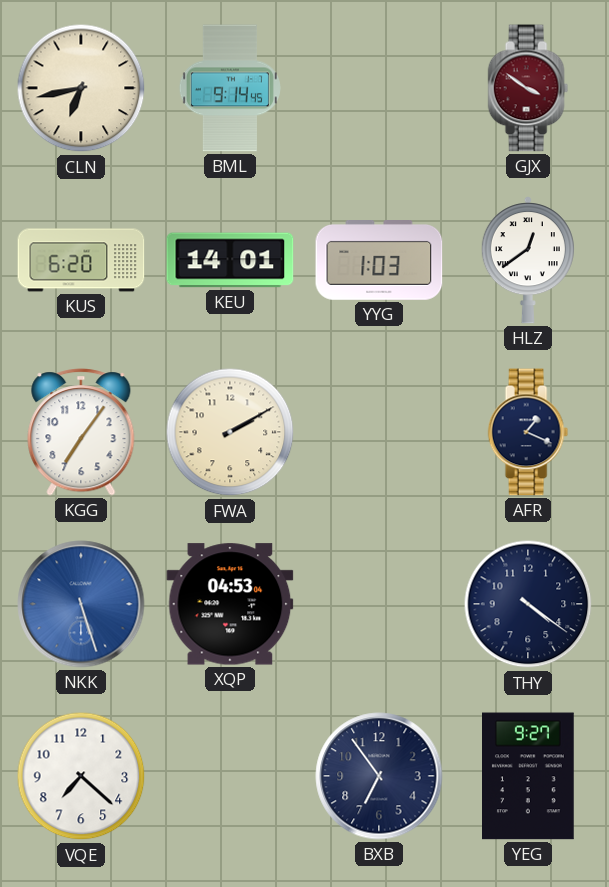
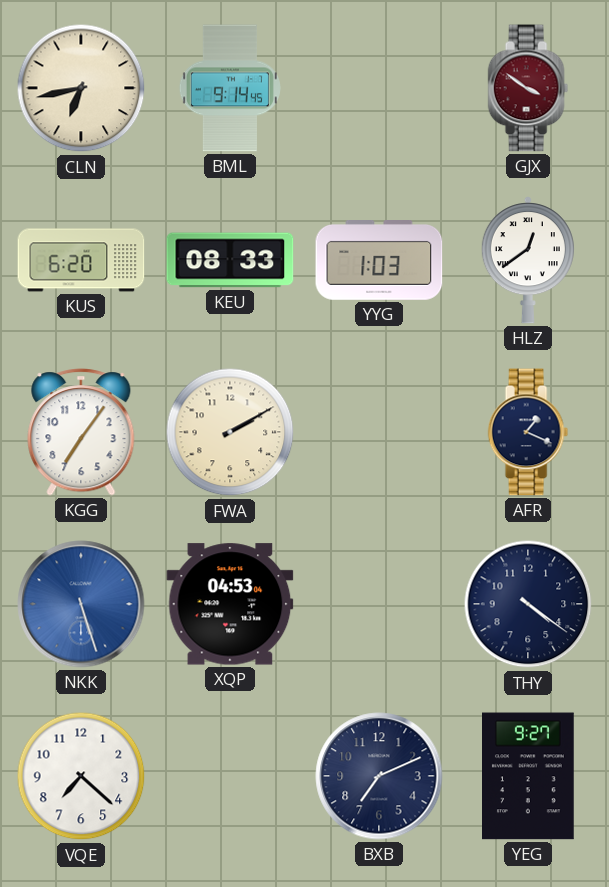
KEU: 14:01 -> 08:33
BXB: 6:54 -> 7:11
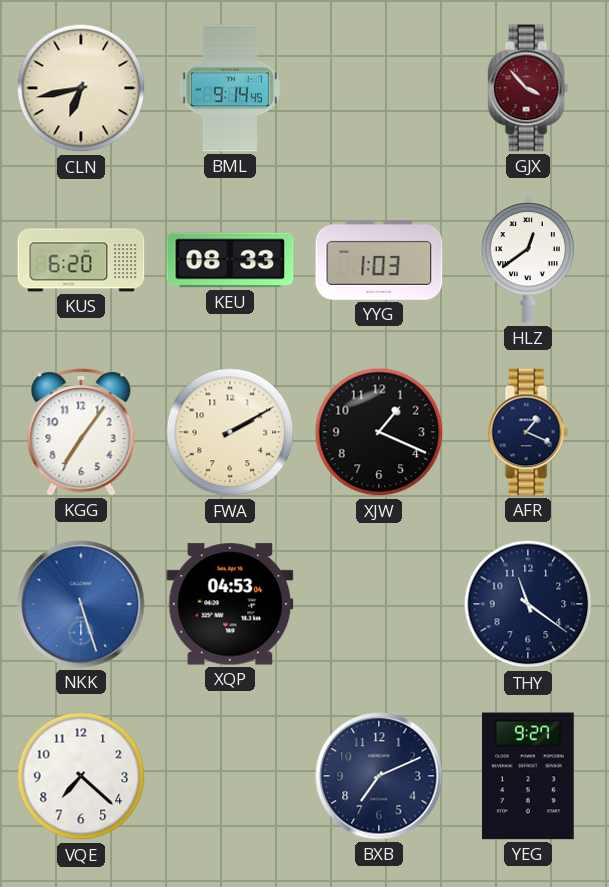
GJX: 3:51 -> 3:53
XJW: none -> 1:19
THY: 4:21 -> 11:21
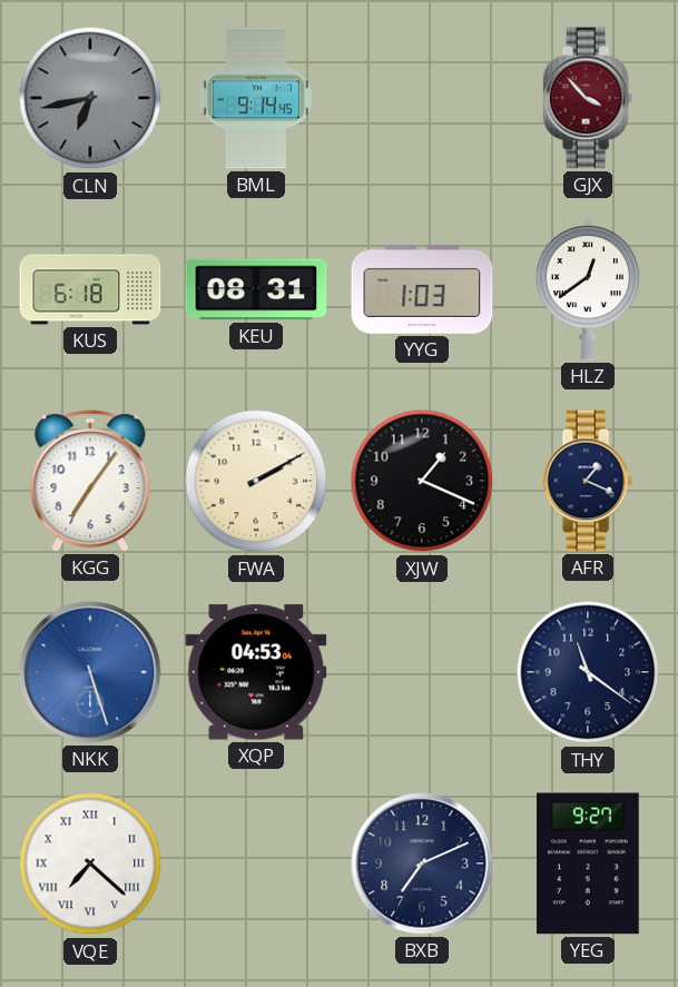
CLN dial: cream -> grey
KUS: 6:20 -> 6:18
KEU: 08:33 -> 08:31
VQE numerals: Arabic -> Roman
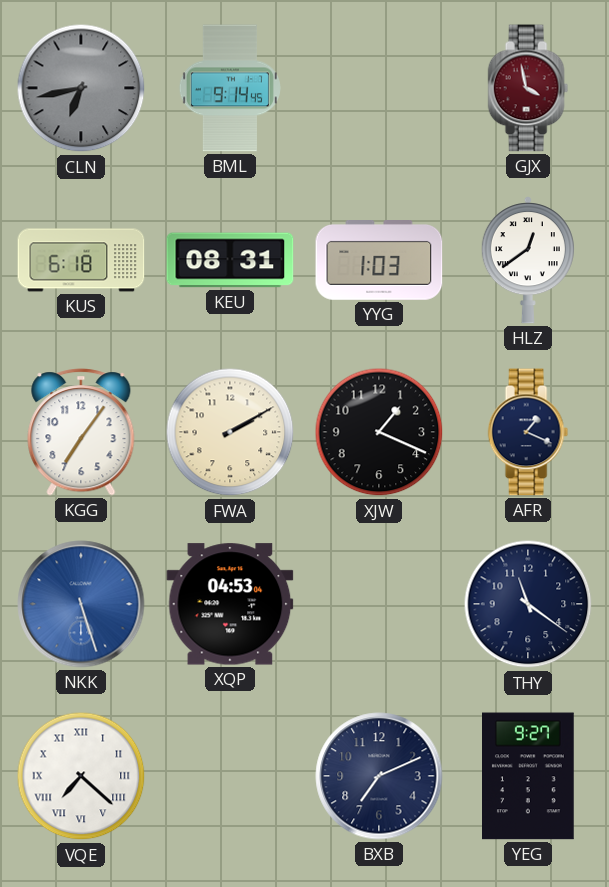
GJX: 3:53 -> 3:58
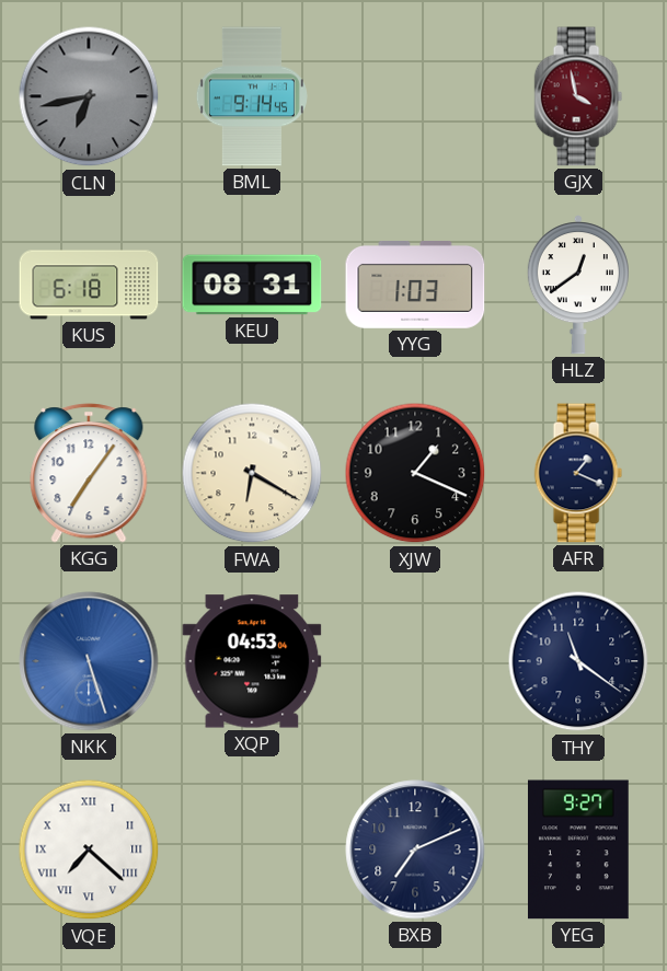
FWA: 2:10 -> 6:20
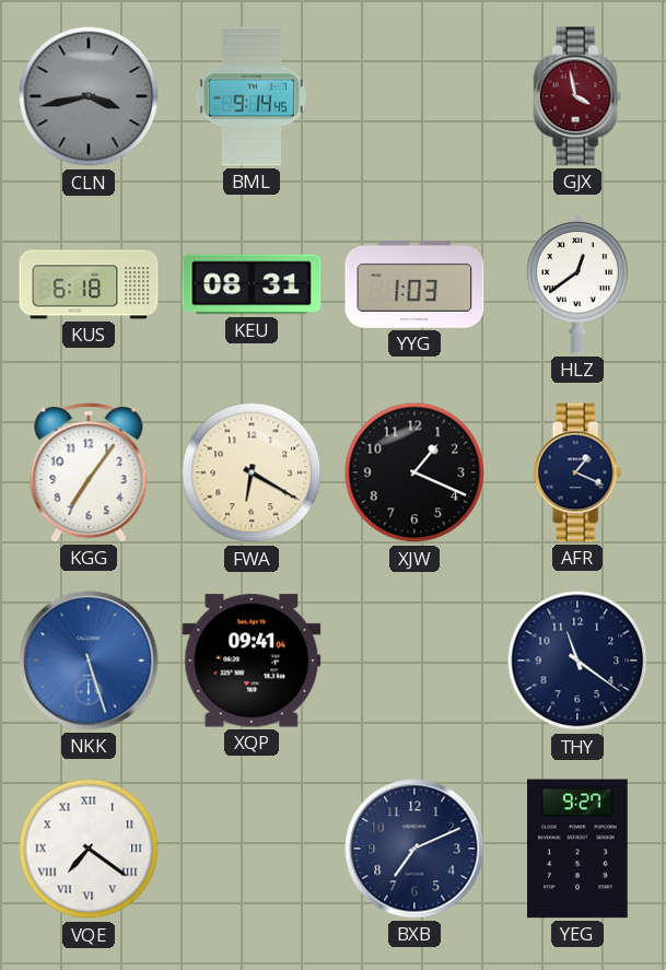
CLN: 6:43 -> 3:43
XQP: 04:53 -> 09:41
VQE: 7:22 -> 7:21
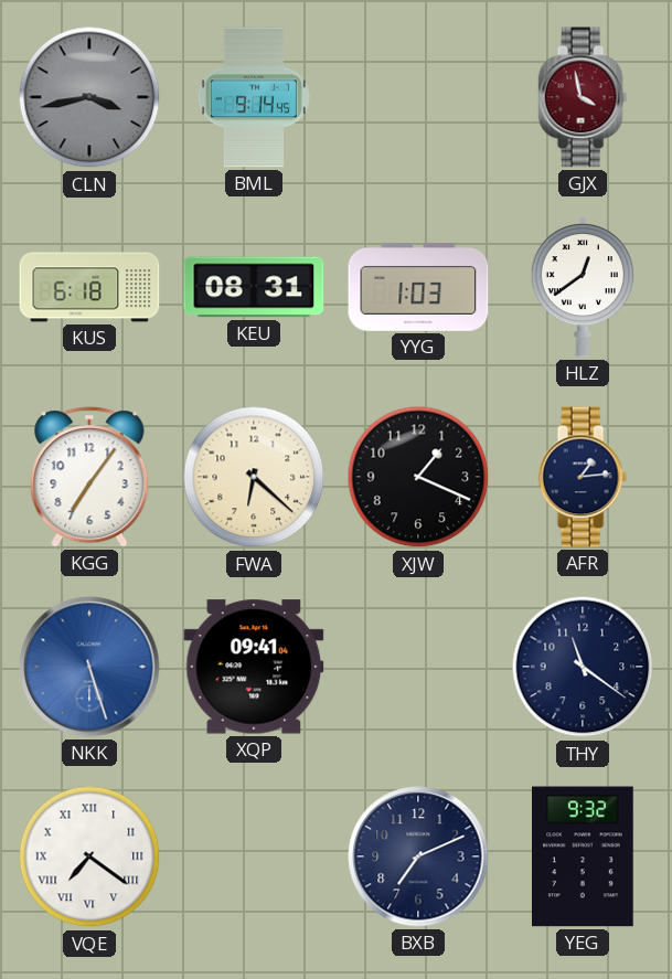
FWA: 6:20 -> 6:22
AFR: 1:19 -> 1:14
YEG: 9:27 -> 9:32
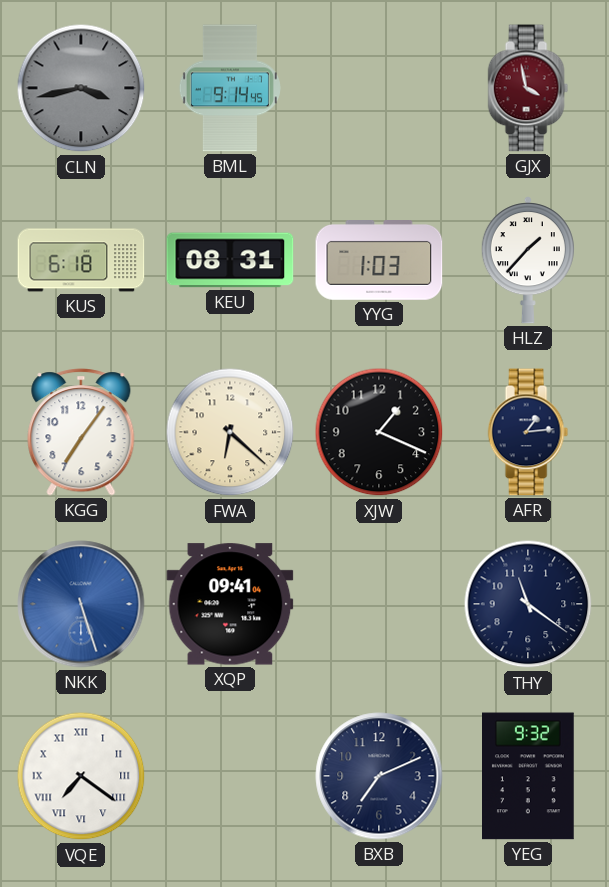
HLZ: 12:39 -> 1:37
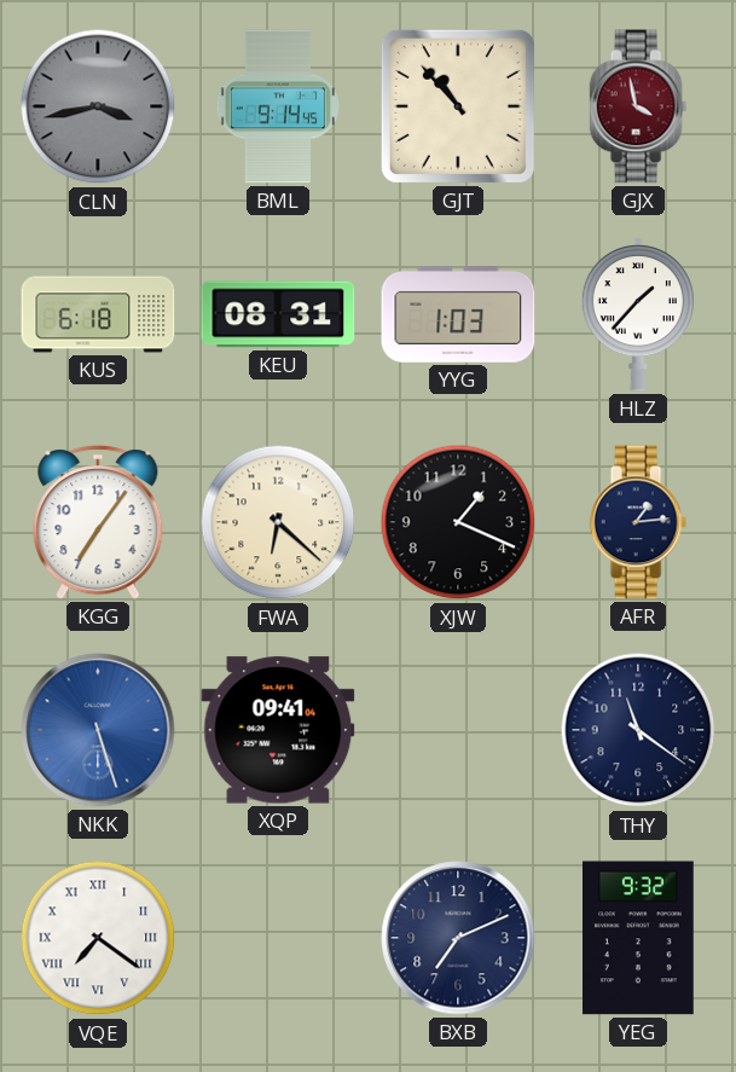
GJT: none -> 10:53
